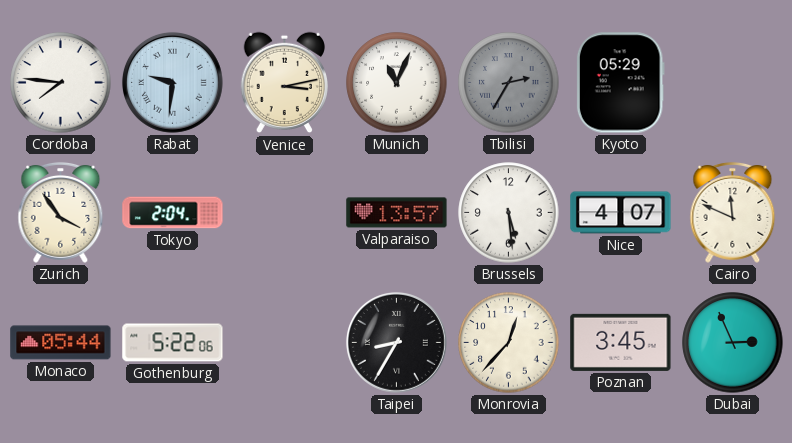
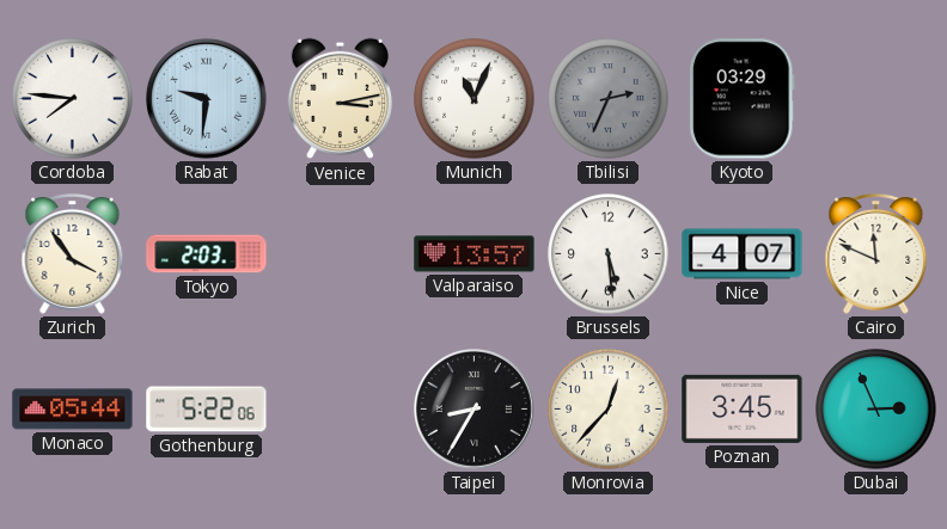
Tbilisi: 2:35 -> 2:34
Kyoto: 05:29 -> 03:29
Tokyo: 2:04 -> 2:03
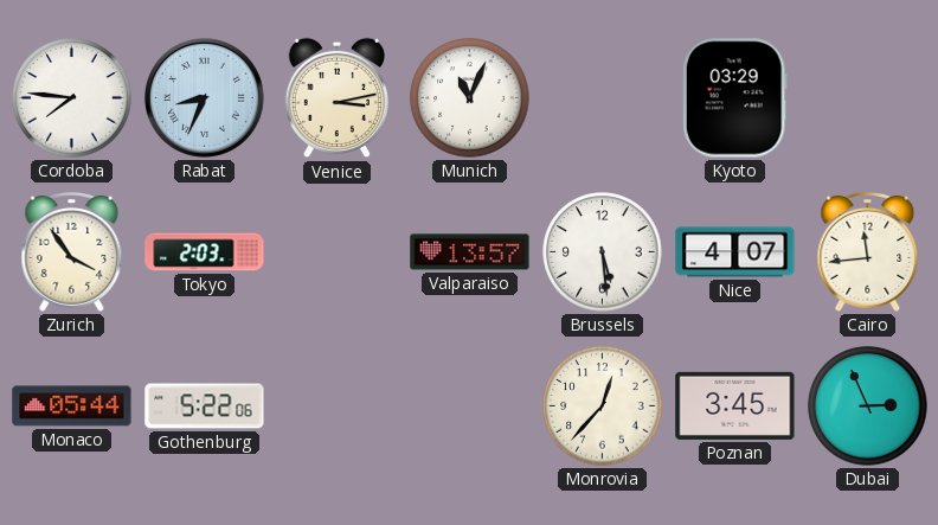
Rabat: 9:31 -> 8:34
Tbilisi: 2:34 -> none
Cairo: 11:49 -> 11:44
Taipei: 8:35 -> none
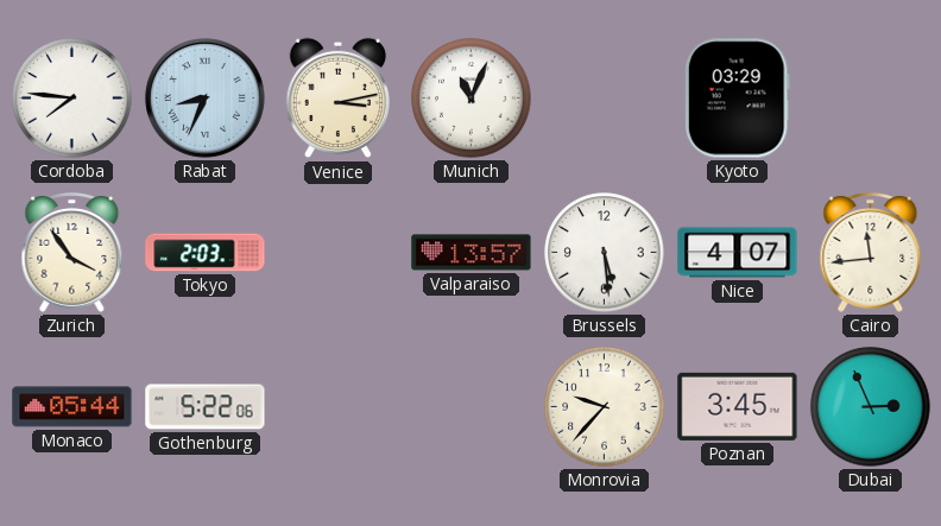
Monrovia: 12:37 -> 9:37
